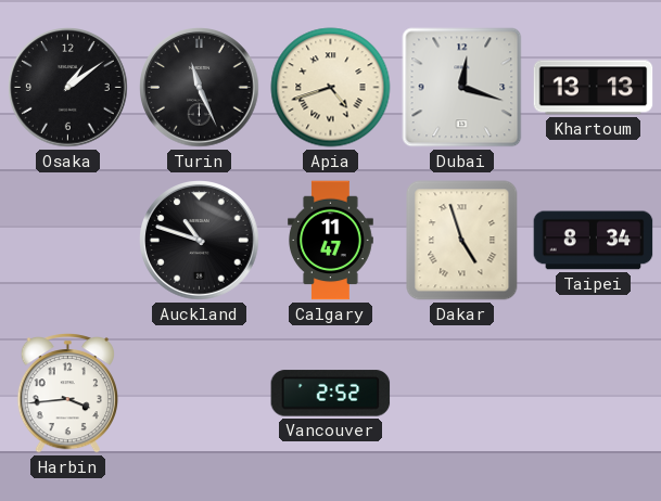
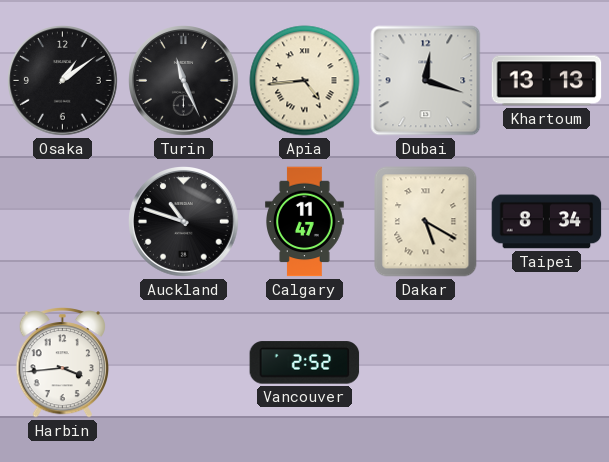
Apia: 4:42 -> 4:44
Dakar: 4:57 -> 5:20
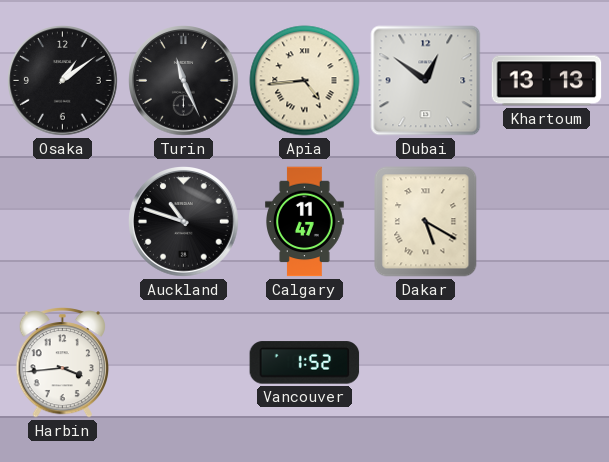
Dubai: 12:18 -> 12:51
Taipei: 8:34 -> none
Vancouver: 2:52 -> 1:52
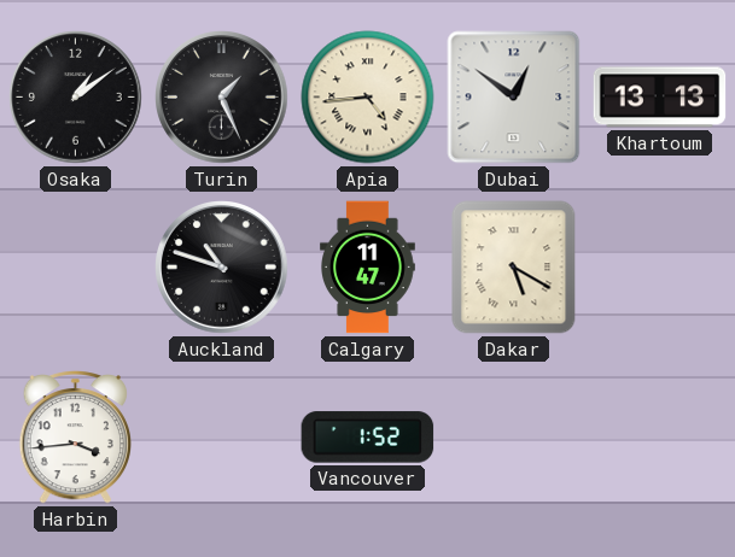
Turin: 11:26 -> 1:26
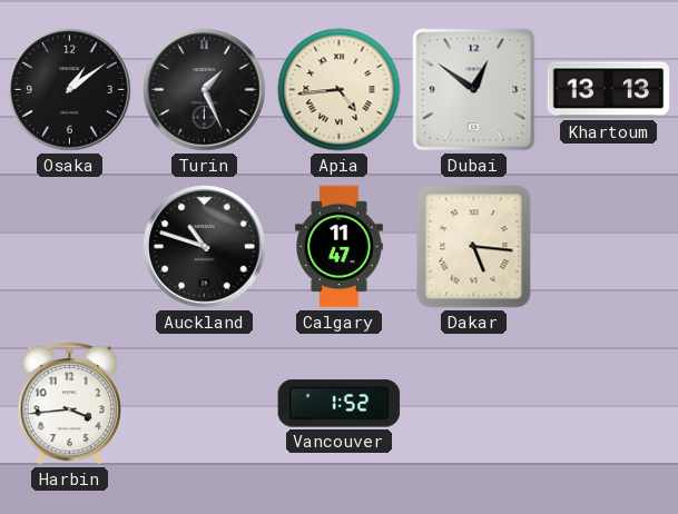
Dakar: 5:20 -> 5:16
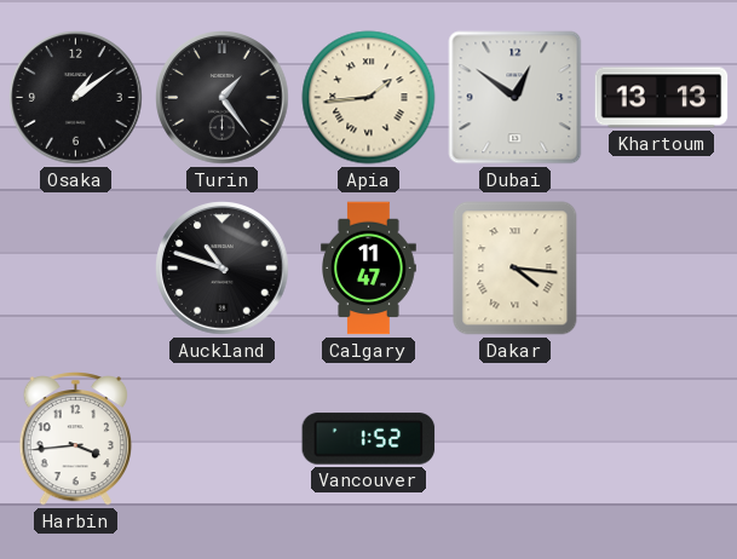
Turin: 1:26 -> 1:24
Apia: 4:44 -> 1:44
Dakar: 5:16 -> 4:16
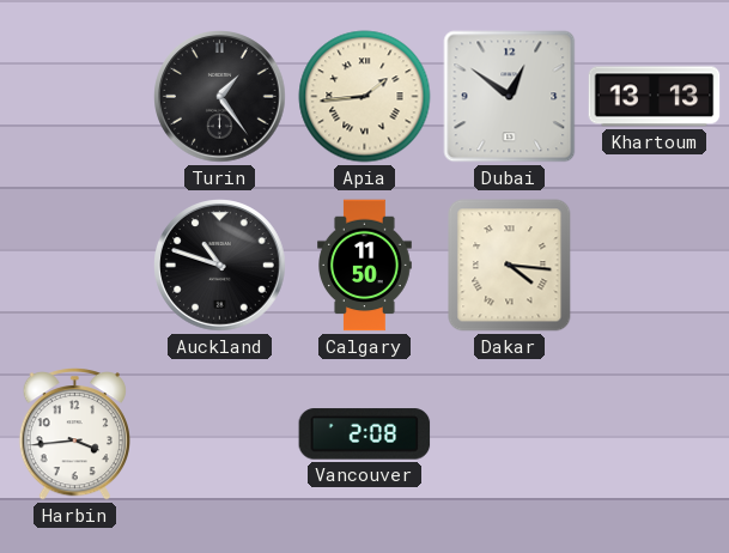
Osaka: 1:09 -> none
Calgary: 11:47 -> 11:50
Vancouver: 1:52 -> 2:08
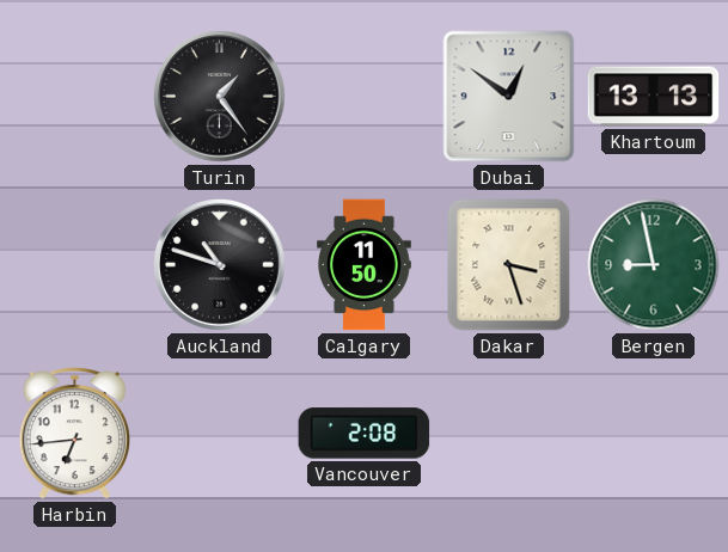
Apia: 1:44 -> none
Dakar: 4:16 -> 3:27
Bergen: none -> 8:58
Harbin: 3:44 -> 6:44
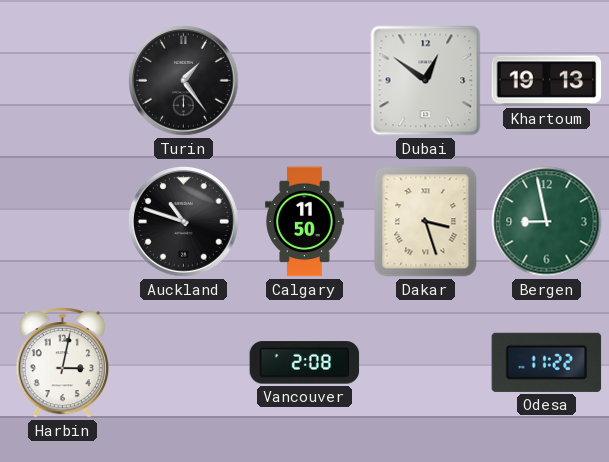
Khartoum: 13:13 -> 19:13
Harbin: 6:44 -> 3:02
Odesa: none -> 11:22
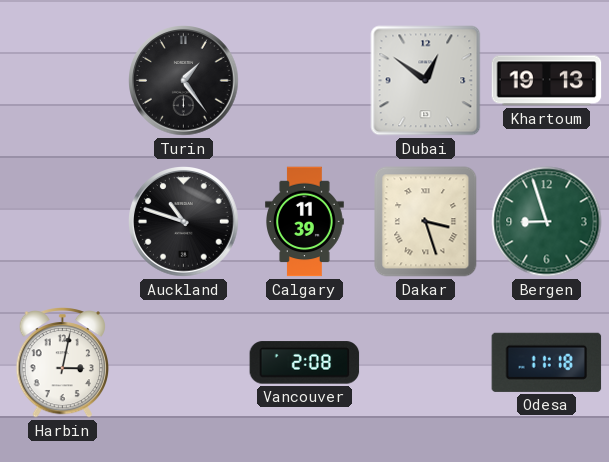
Calgary: 11:50 -> 11:39
Bergen: 8:58 -> 8:57
Odesa: 11:22 -> 11:18
